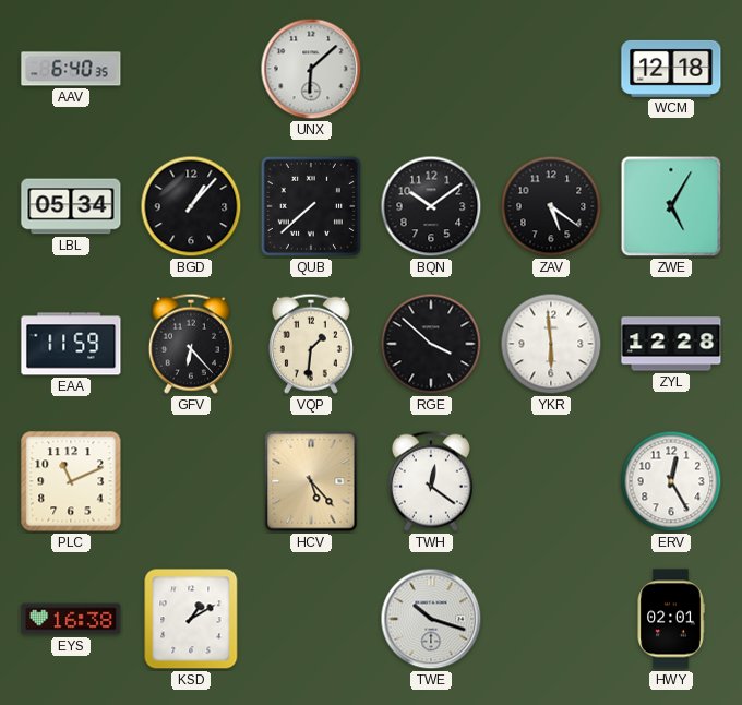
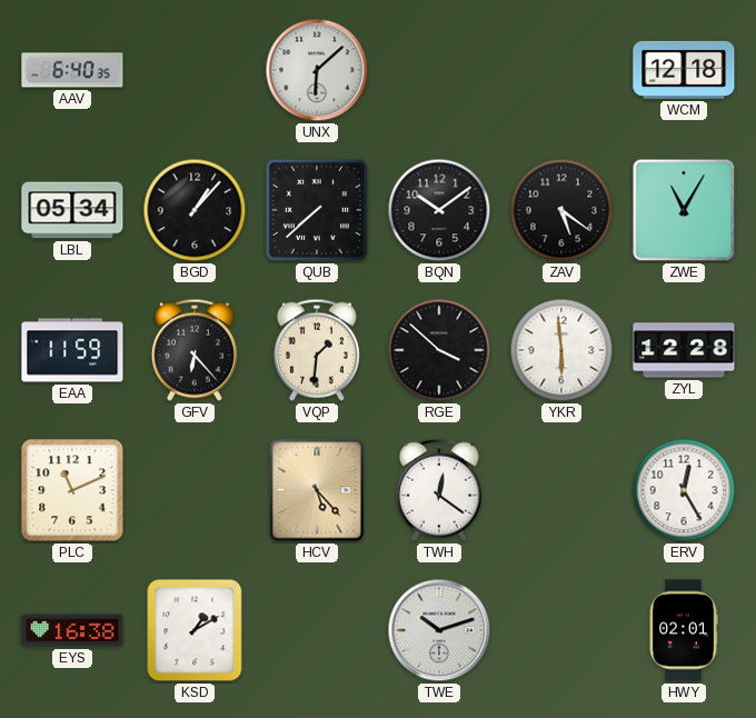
ZWE: 5:05 -> 11:05
TWE: 10:18 -> 10:12
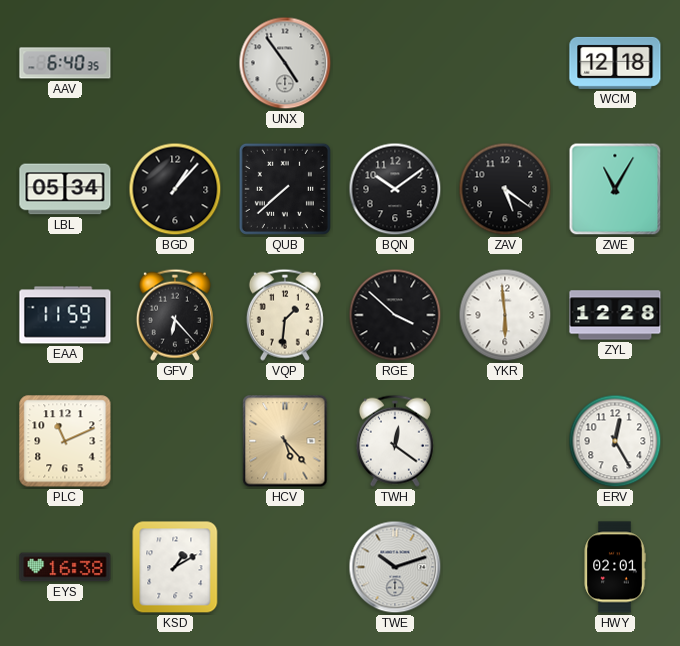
UNX: 6:08 -> 4:54
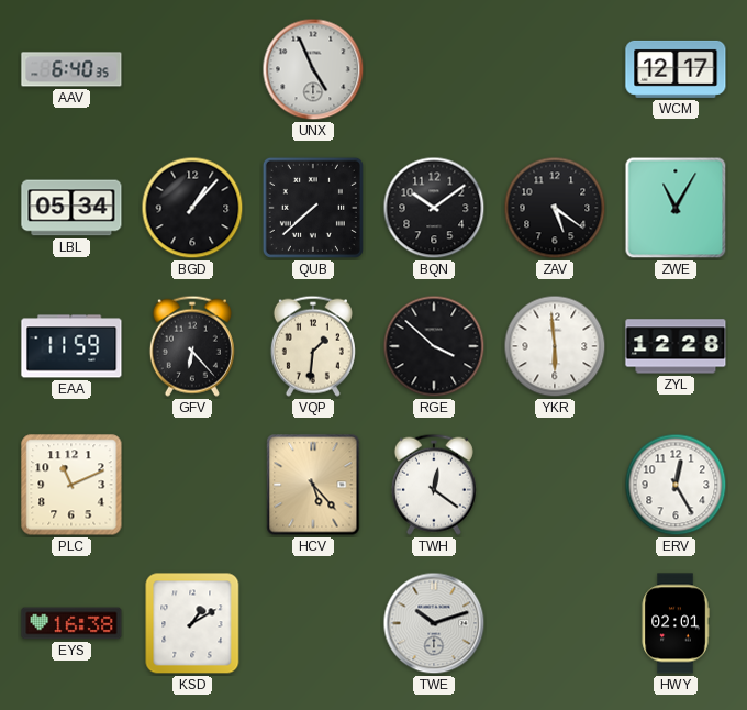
UNX: 4:54 -> 4:56
WCM: 12:18 -> 12:17
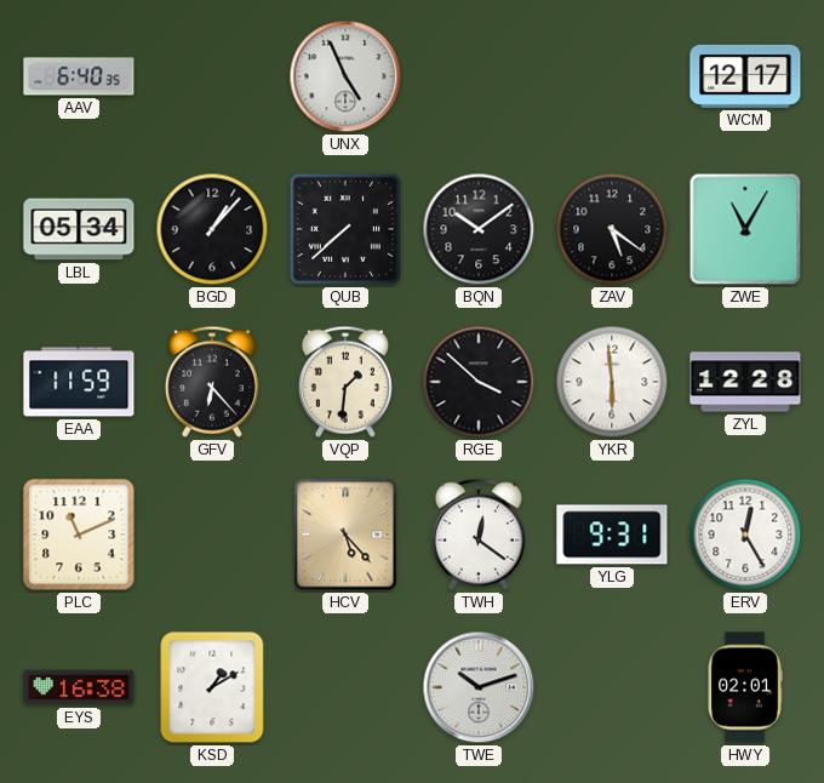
YLG: none -> 9:31
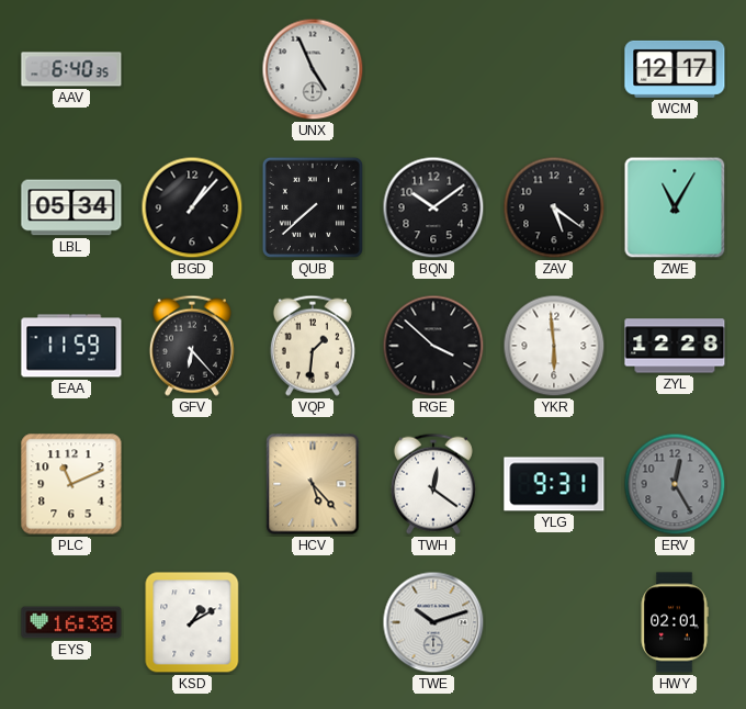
ERV dial: white -> grey
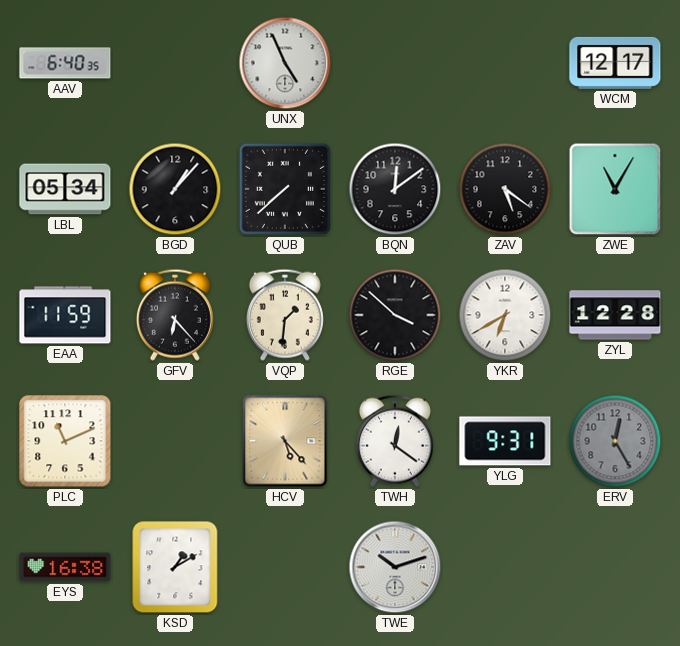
BQN: 10:09 -> 12:09
YKR: 5:59 -> 6:40
HWY: 02:01 -> none
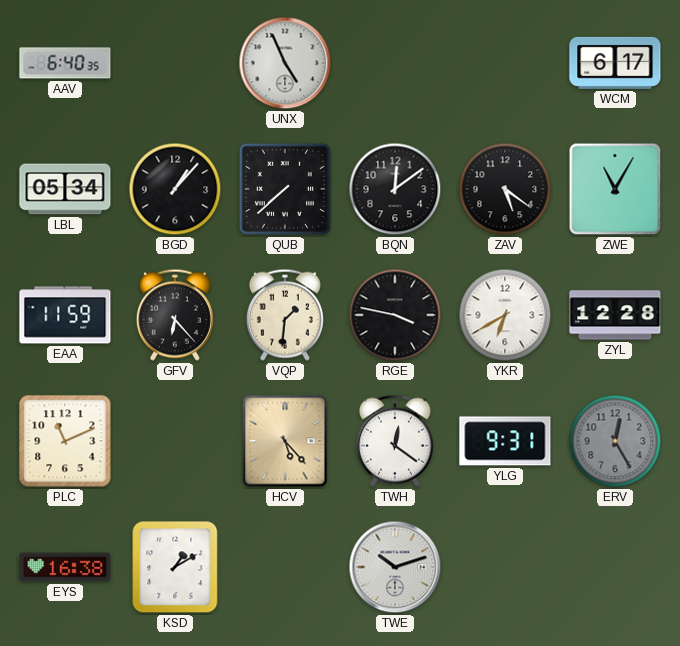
WCM: 12:17 -> 6:17
RGE: 3:52 -> 3:47
